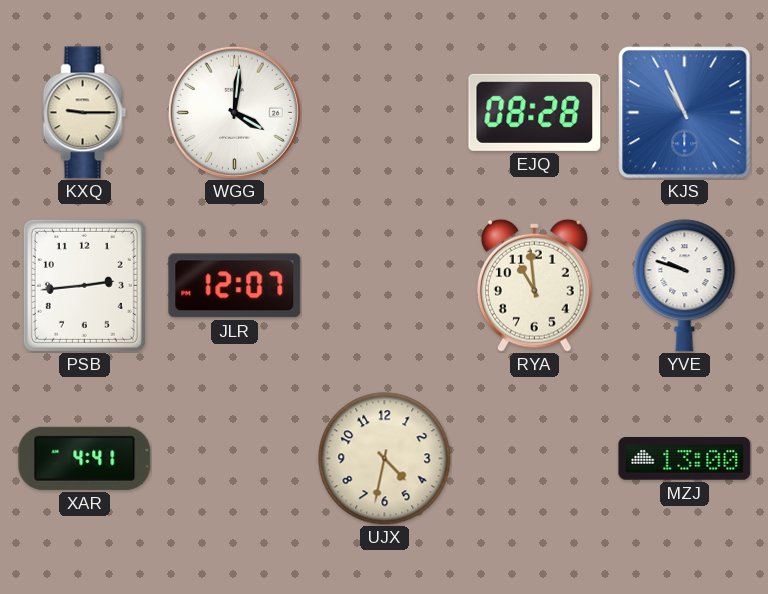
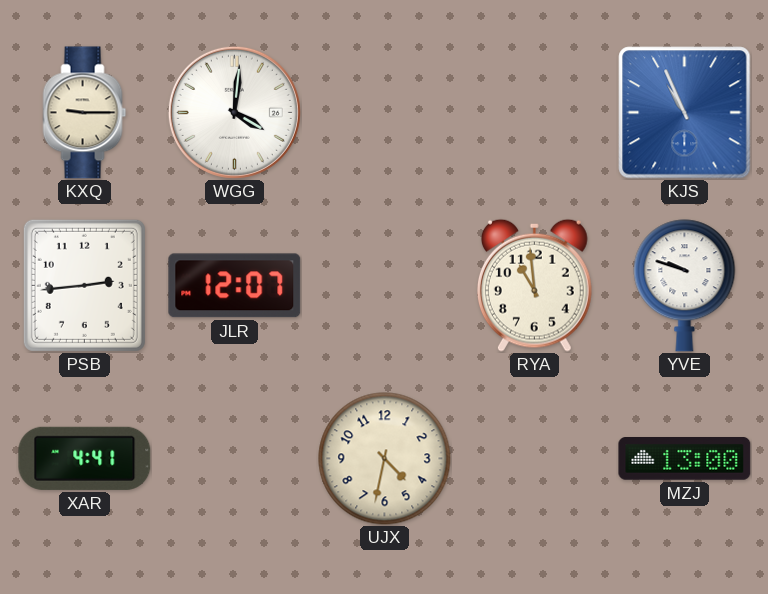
EJQ: 08:28 -> none
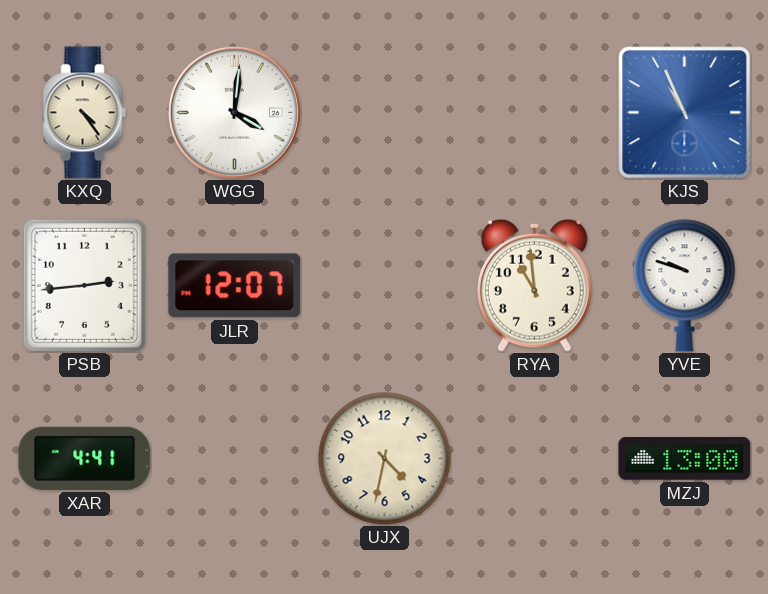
KXQ: 9:15 -> 4:24
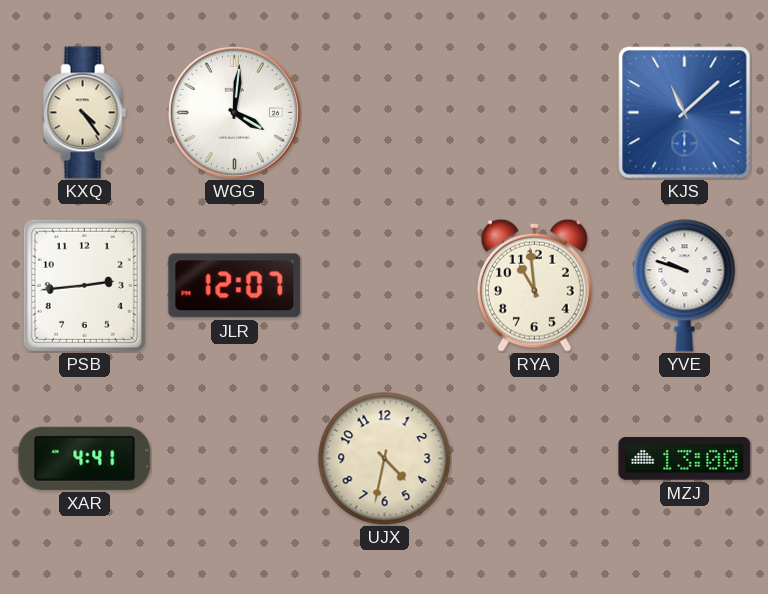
KJS: 10:56 -> 11:08
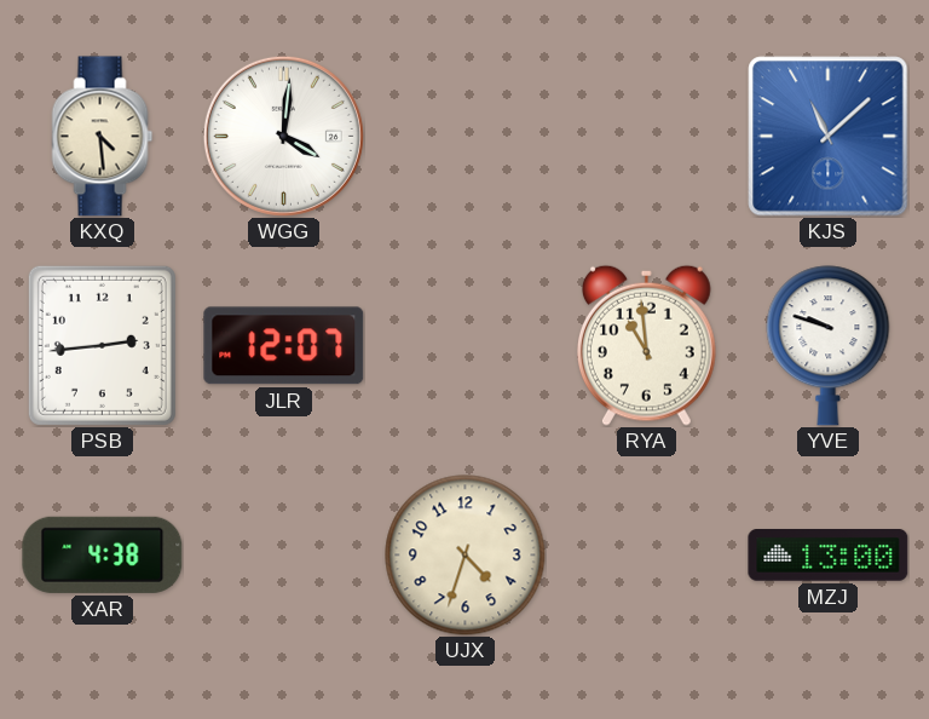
KXQ: 4:24 -> 4:29
XAR: 4:41 -> 4:38
UJX: 4:32 -> 4:33
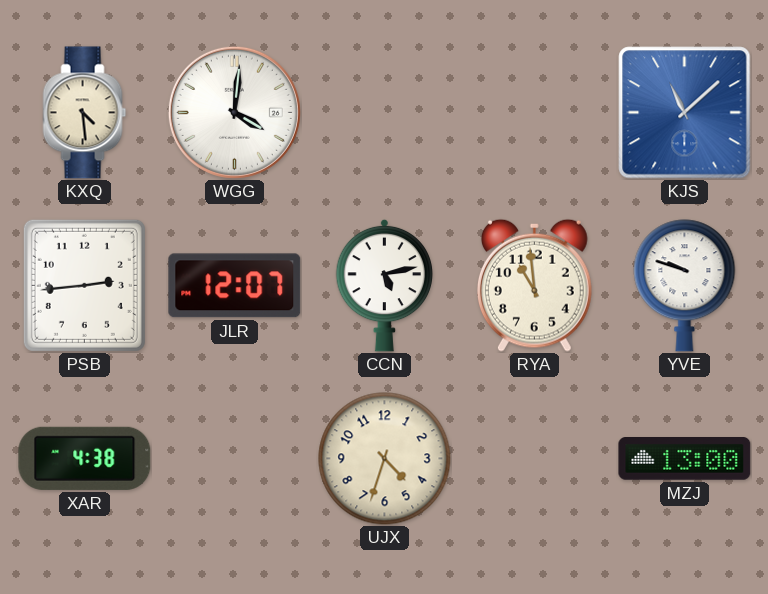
CCN: none -> 5:13
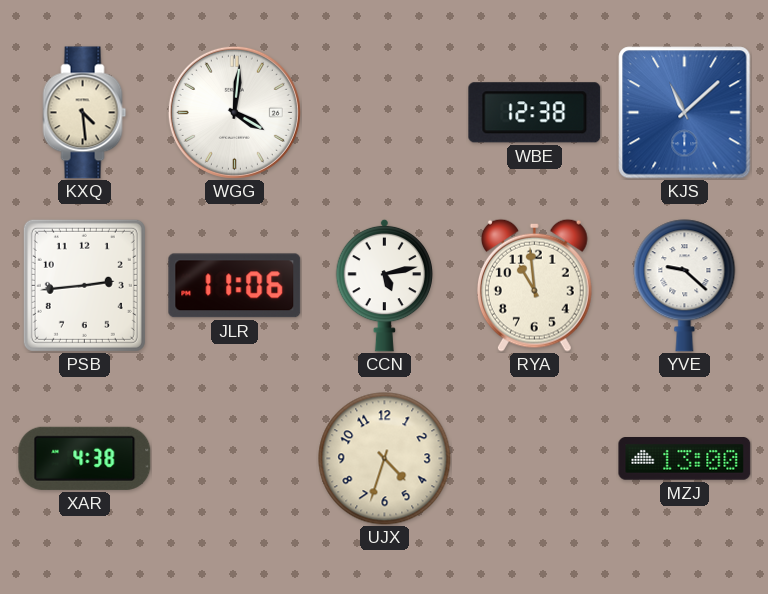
WBE: none -> 12:38
JLR: 12:07 -> 11:06
YVE: 9:48 -> 9:22
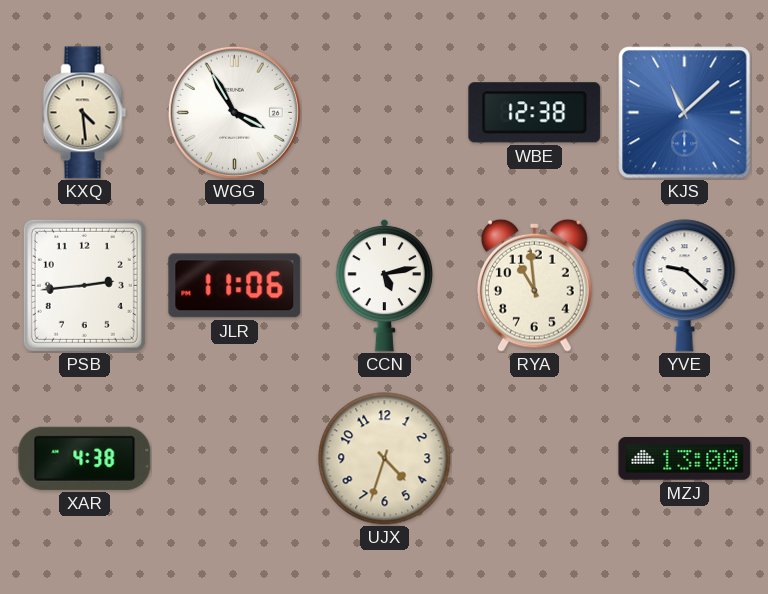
WGG: 4:01 -> 3:55
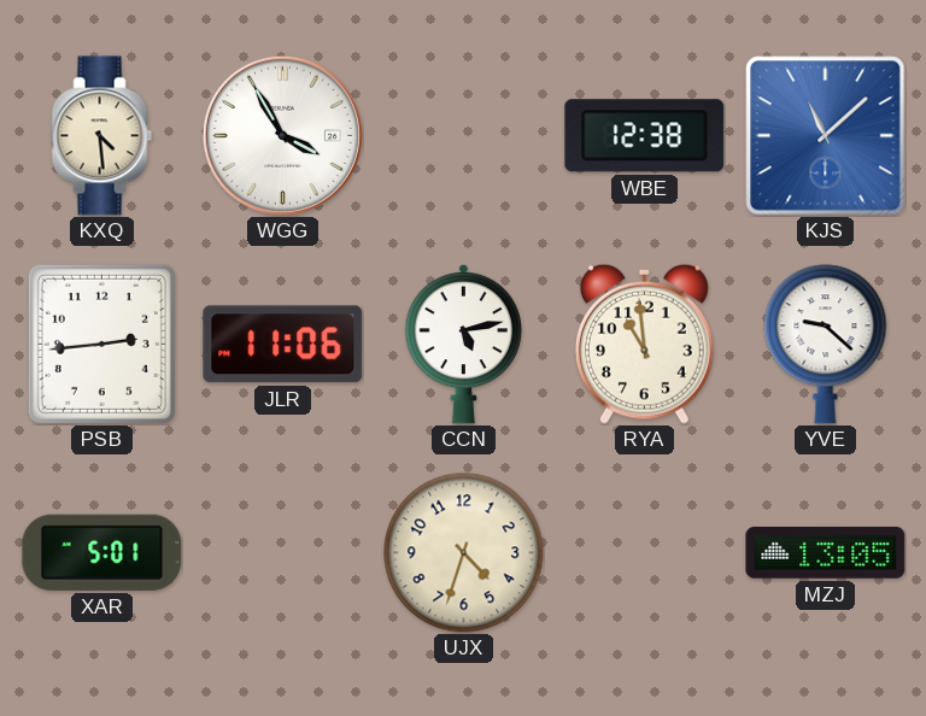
XAR: 4:38 -> 5:01
MZJ: 13:00 -> 13:05
